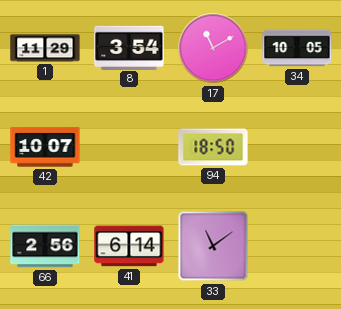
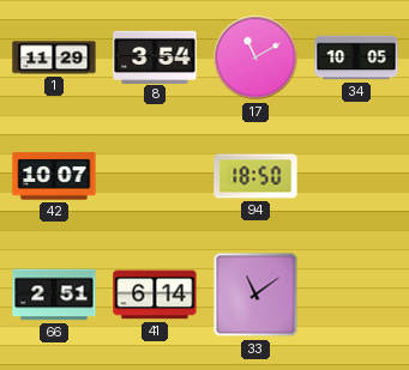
66: 2:56 -> 2:51
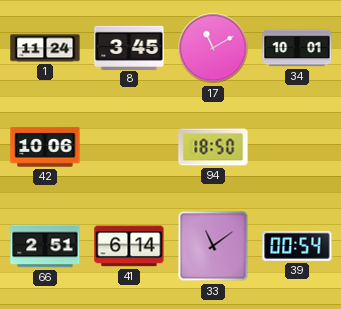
1: 11:29 -> 11:24
8: 3:54 -> 3:45
34: 10:05 -> 10:01
42: 10:07 -> 10:06
39: none -> 00:54
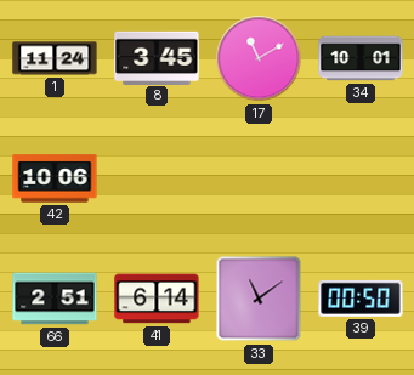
94: 18:50 -> none
39: 00:54 -> 00:50
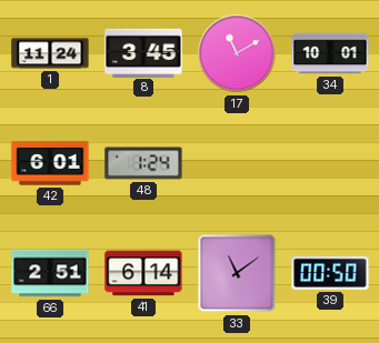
42: 10:06 -> 6:01
48: none -> 1:24
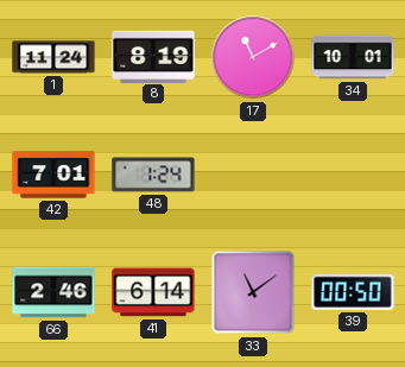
8: 3:45 -> 8:19
42: 6:01 -> 7:01
66: 2:51 -> 2:46
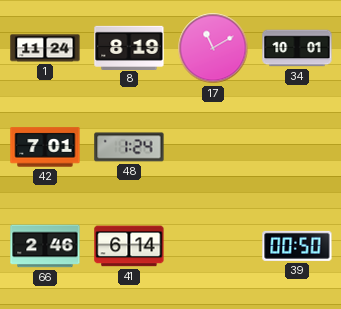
33: 11:09 -> none
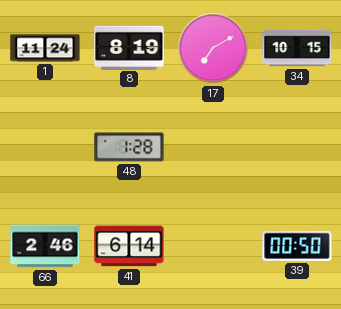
17: 11:10 -> 7:10
34: 10:01 -> 10:15
42: 7:01 -> none
48: 1:24 -> 1:28
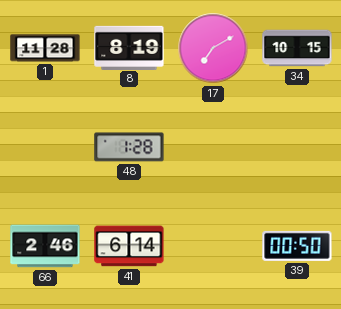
1: 11:24 -> 11:28
